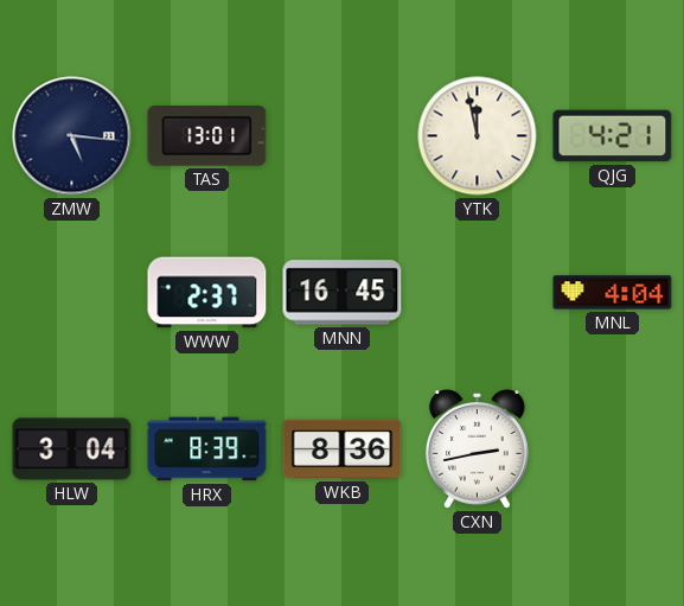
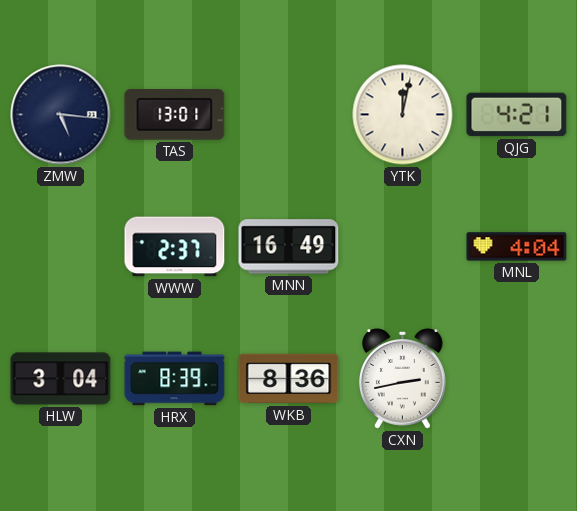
YTK: 11:58 -> 12:02
MNN: 16:45 -> 16:49
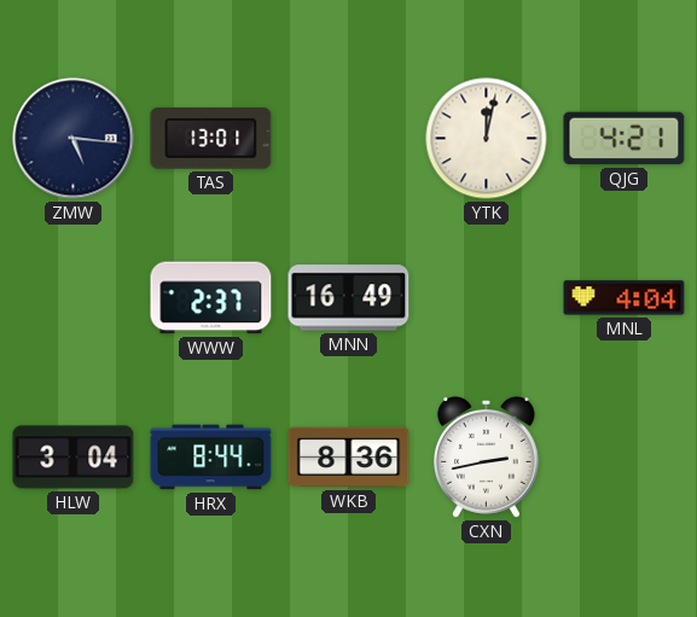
HRX: 8:39 -> 8:44
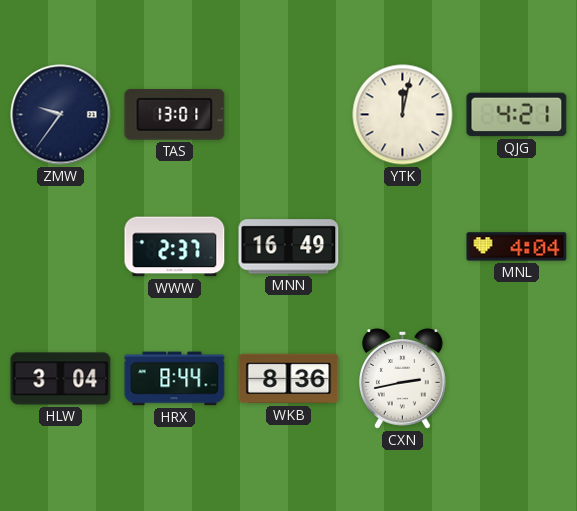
ZMW: 5:16 -> 9:36
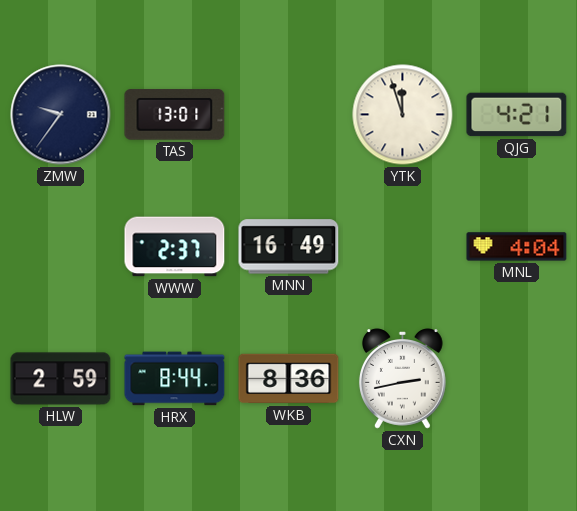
YTK: 12:02 -> 11:57
HLW: 3:04 -> 2:59
